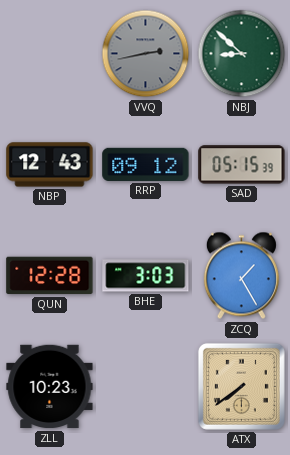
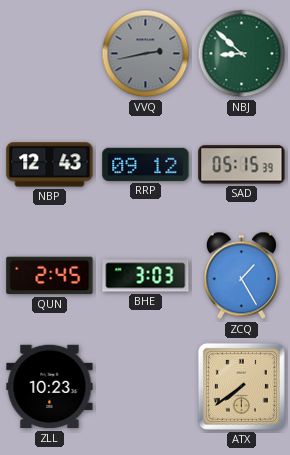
QUN: 12:28 -> 2:45
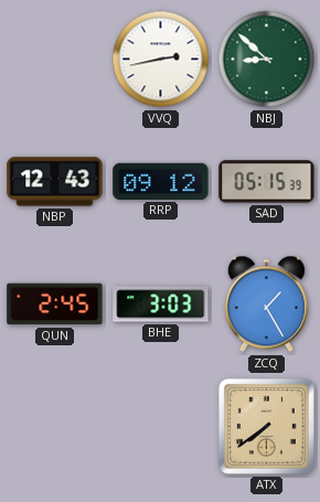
VVQ dial: grey -> white
ZLL: 10:23 -> none
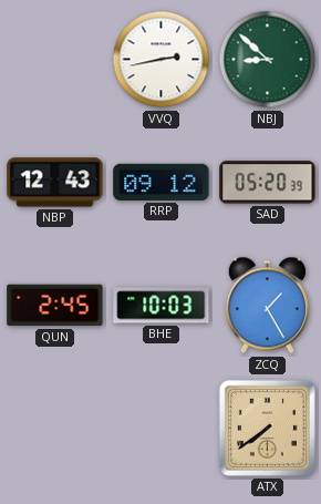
SAD: 05:15 -> 05:20
BHE: 3:03 -> 10:03
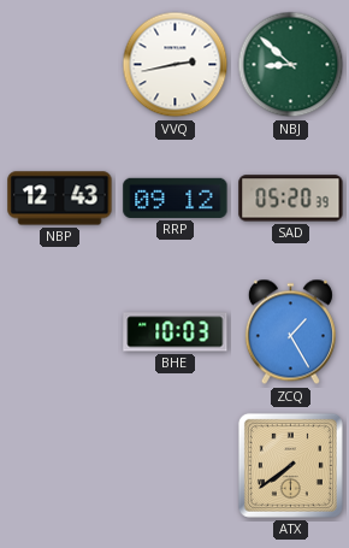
QUN: 2:45 -> none
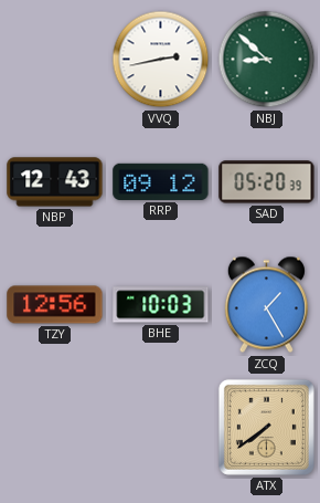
TZY: none -> 12:56
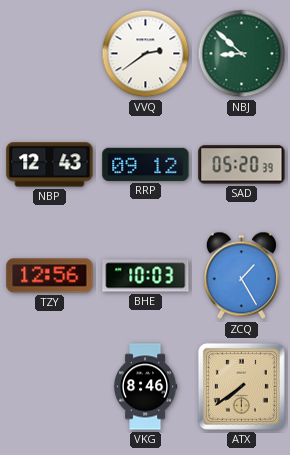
VVQ: 2:43 -> 2:39
VKG: none -> 8:46
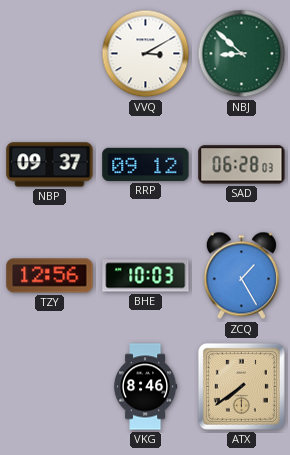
VVQ: 2:39 -> 3:10
NBP: 12:43 -> 09:37
SAD: 05:20 -> 06:28
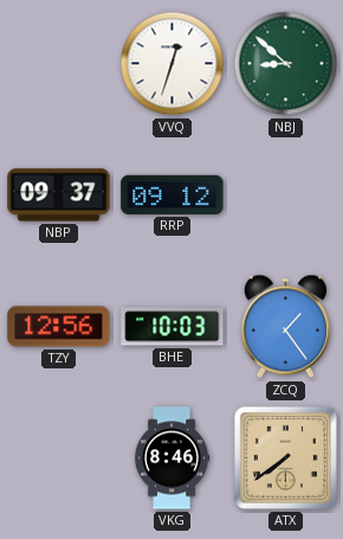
VVQ: 3:10 -> 12:33
SAD: 06:28 -> none
ZCQ: 1:25 -> 1:24
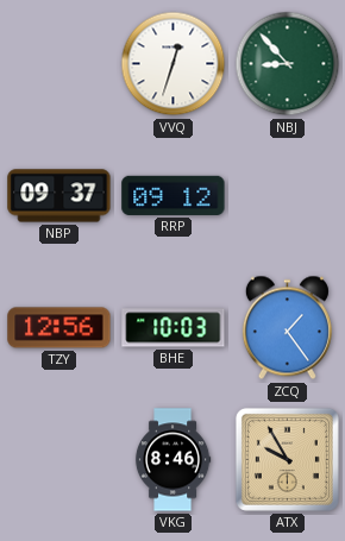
NBJ: 8:52 -> 8:53
ATX: 7:39 -> 9:55
